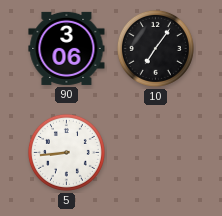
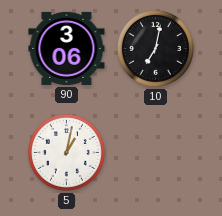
10: 7:06 -> 7:02
5: 8:44 -> 1:02
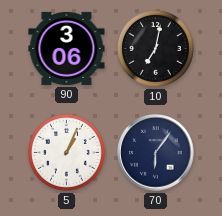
5: 1:02 -> 1:04
70: none -> 6:06
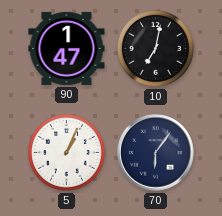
90: 3:06 -> 1:47
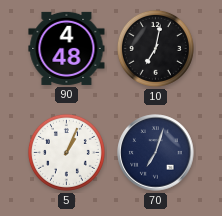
90: 1:47 -> 4:48
70: 6:06 -> 7:03
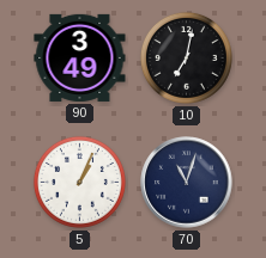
90: 4:48 -> 3:49
70: 7:03 -> 11:03
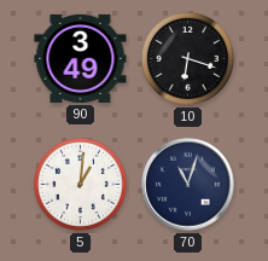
10: 7:02 -> 6:18
5: 1:04 -> 1:01
